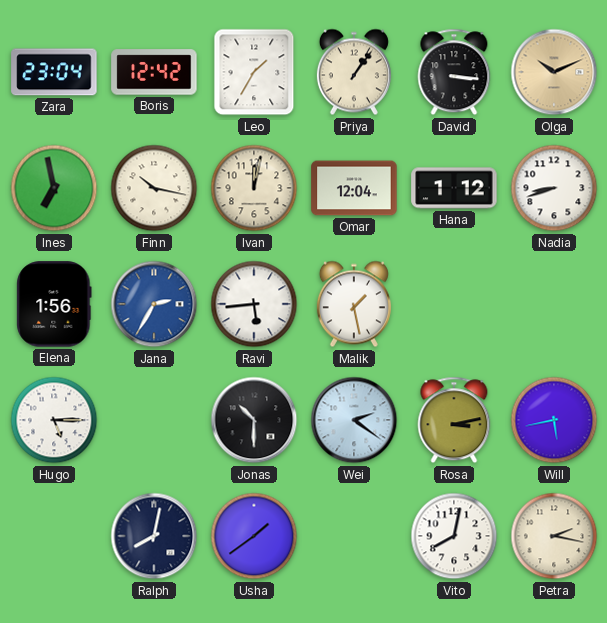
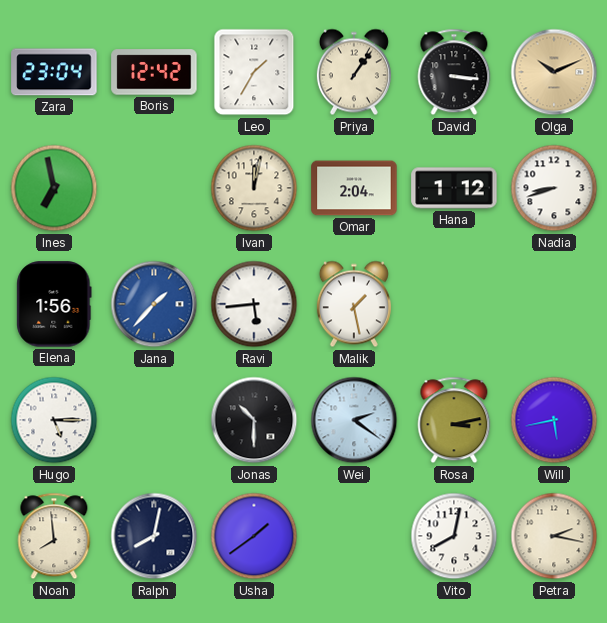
Finn: 10:17 -> none
Omar: 12:04 -> 2:04
Jana: 2:35 -> 1:37
Noah: none -> 7:59
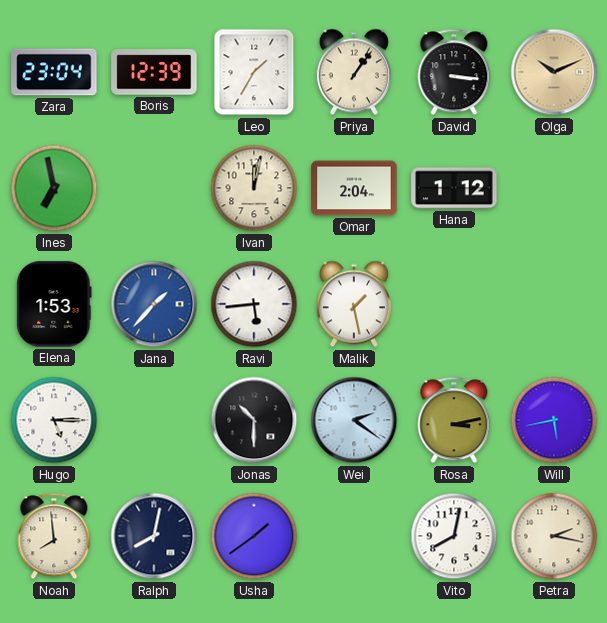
Boris: 12:42 -> 12:39
Nadia: 8:42 -> none
Elena: 1:56 -> 1:53
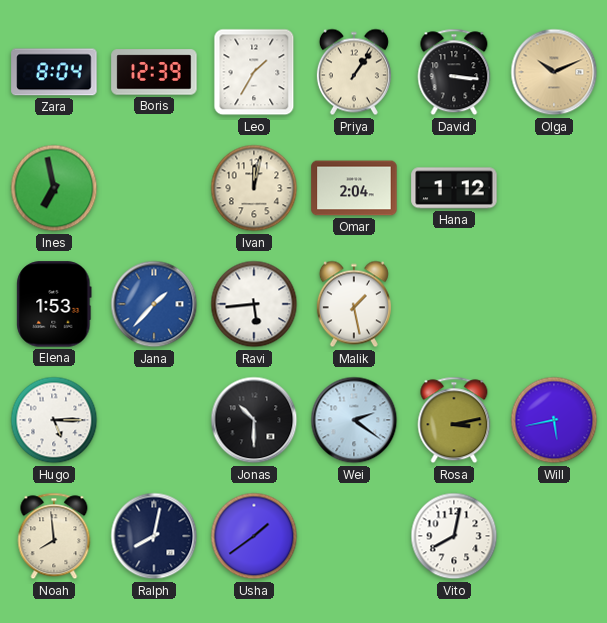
Zara: 23:04 -> 8:04
Petra: 2:17 -> none
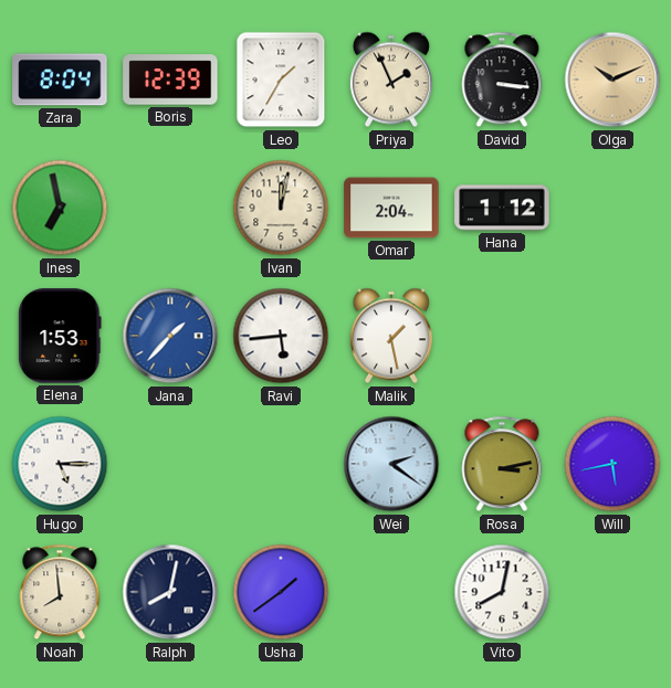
Priya: 1:06 -> 1:56
Jonas: 10:30 -> none
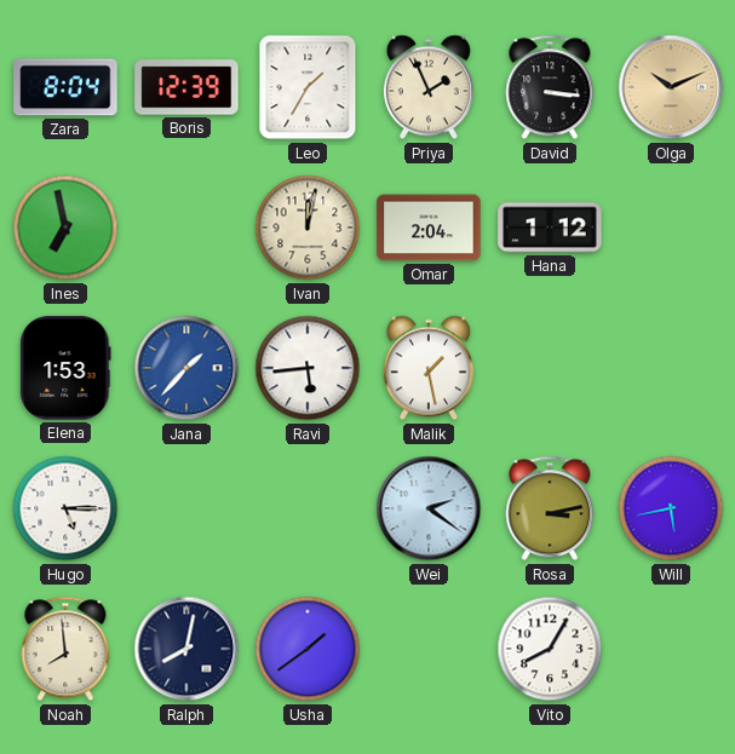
Vito: 8:02 -> 8:05
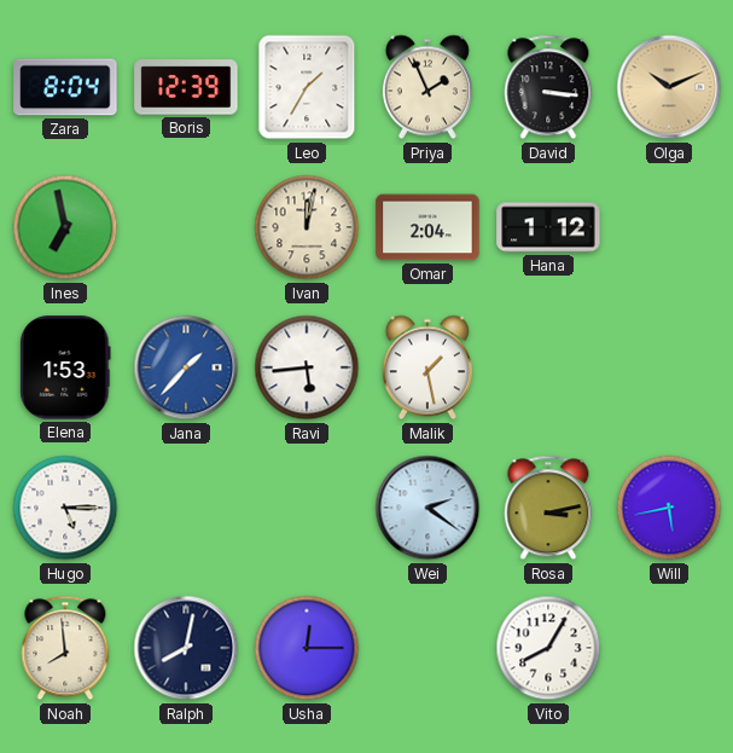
Usha: 1:39 -> 12:15
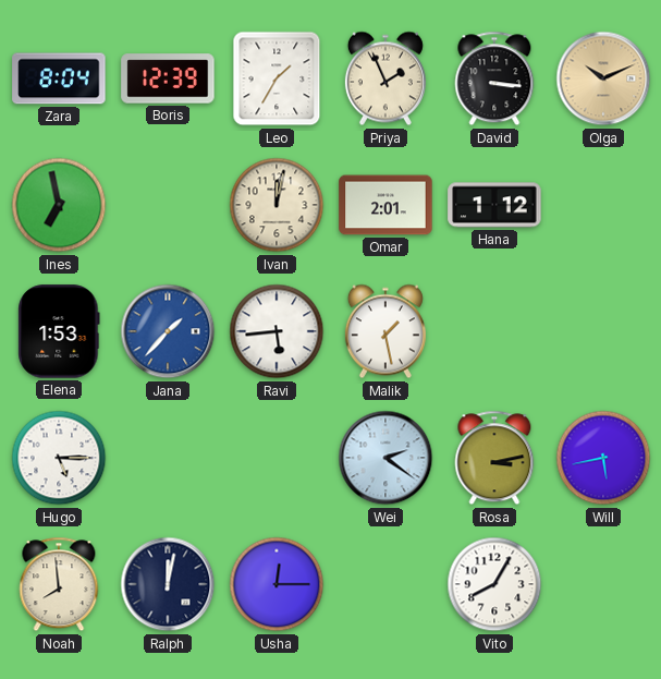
Omar: 2:04 -> 2:01
Ralph: 8:02 -> 12:02
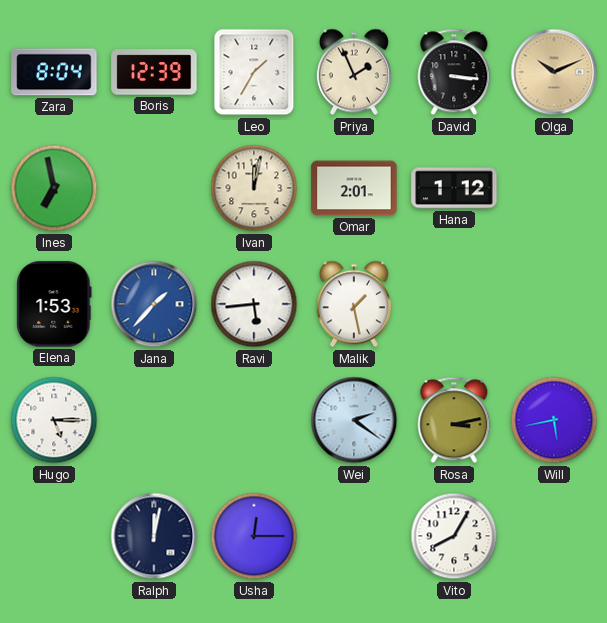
Noah: 7:59 -> none
